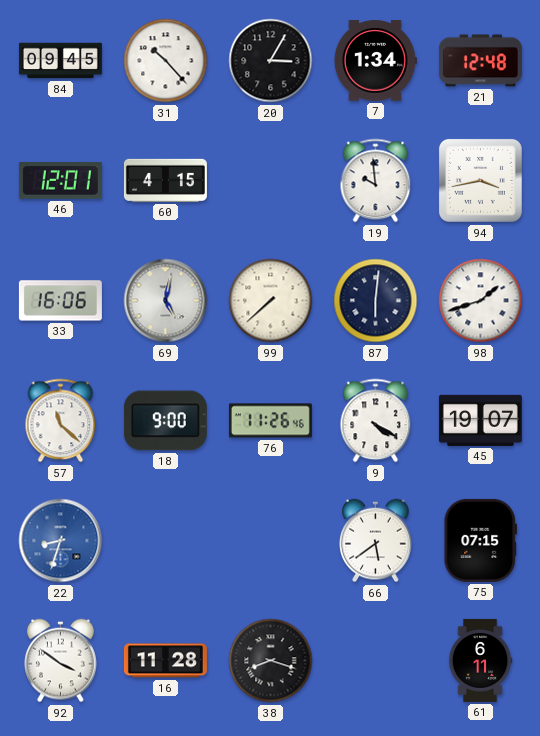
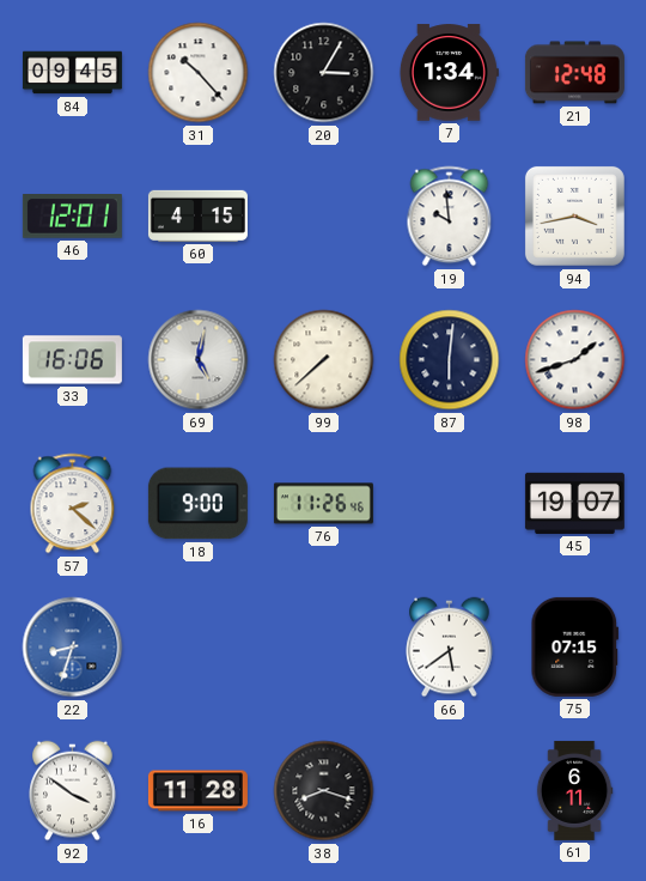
57: 11:22 -> 2:22
9: 4:20 -> none
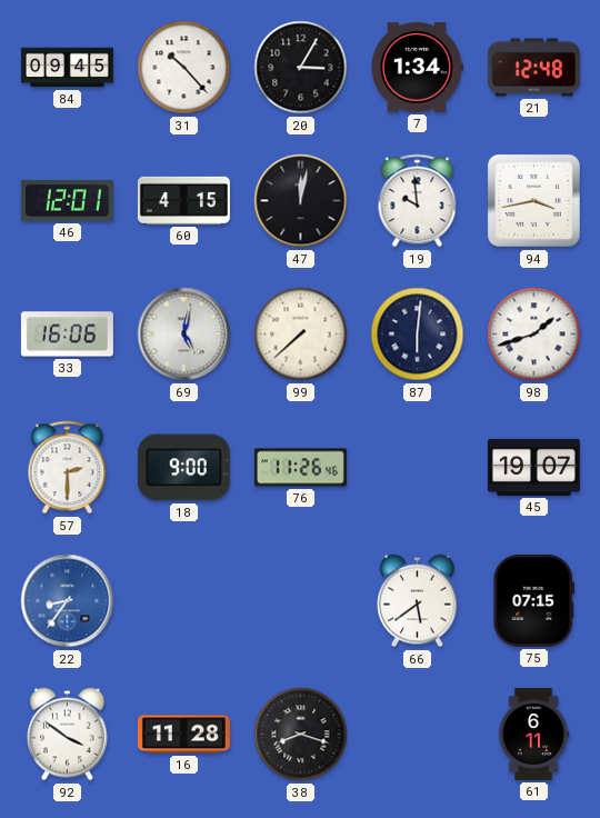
47: none -> 12:02
57: 2:22 -> 2:30
22: 8:33 -> 8:36
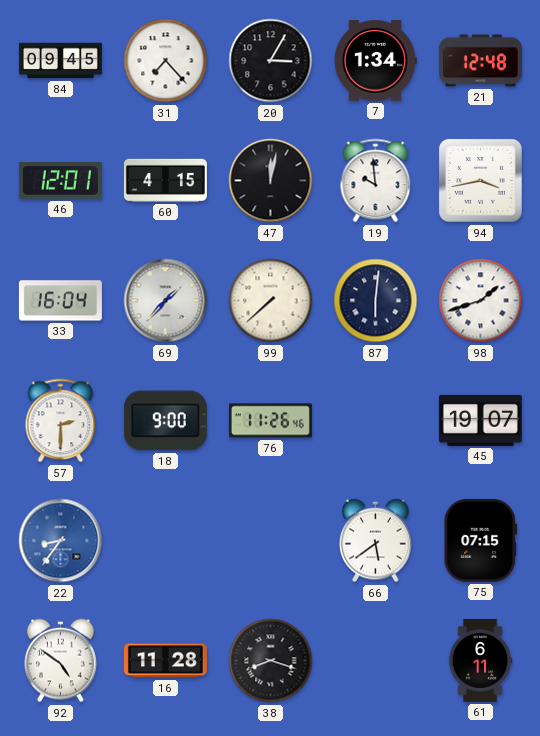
31: 10:23 -> 7:23
33: 16:06 -> 16:04
69: 5:02 -> 1:37
92: 3:51 -> 4:51
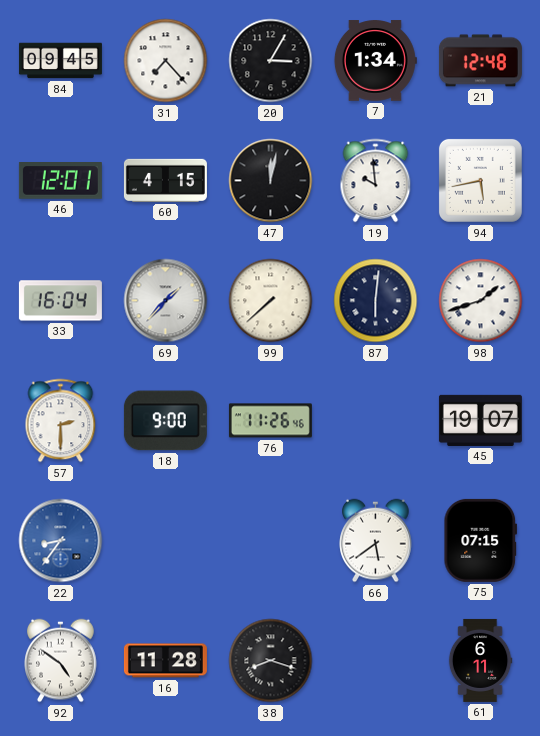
94: 3:43 -> 5:43
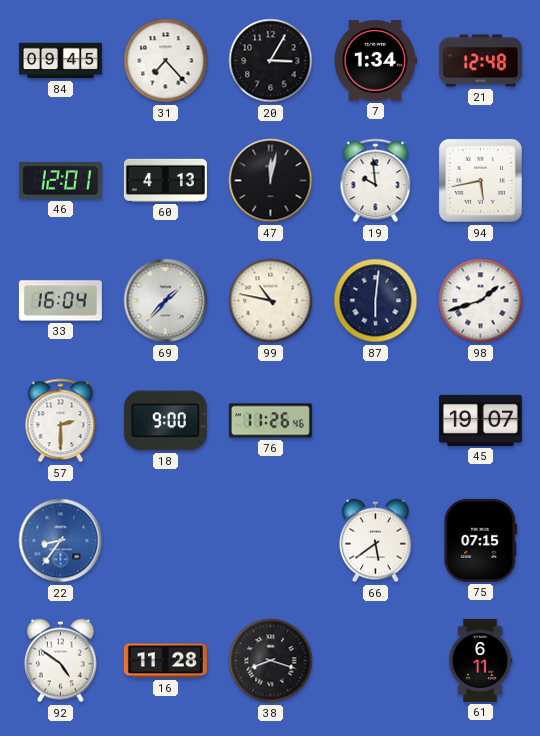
60: 4:15 -> 4:13
99: 7:38 -> 10:47
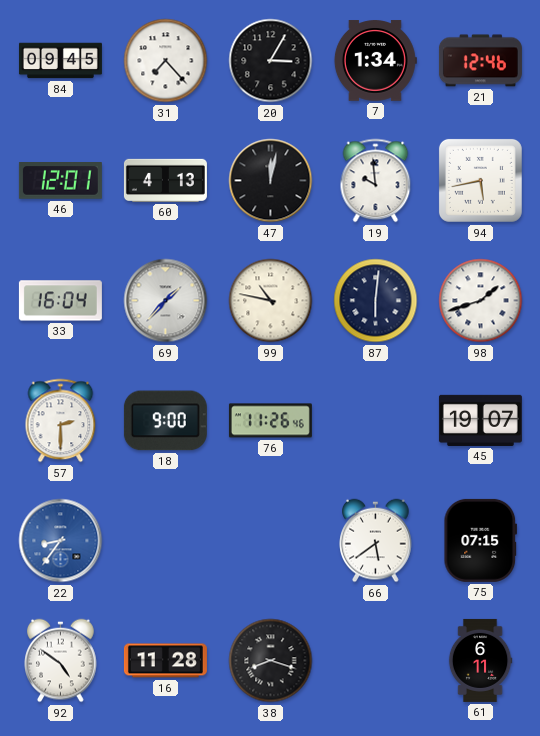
21: 12:48 -> 12:46
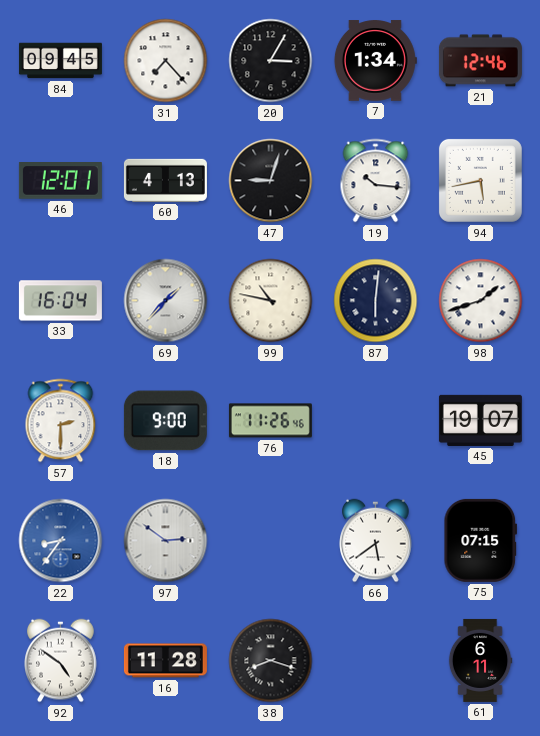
47: 12:02 -> 9:03
19: 9:59 -> 10:16
97: none -> 2:51
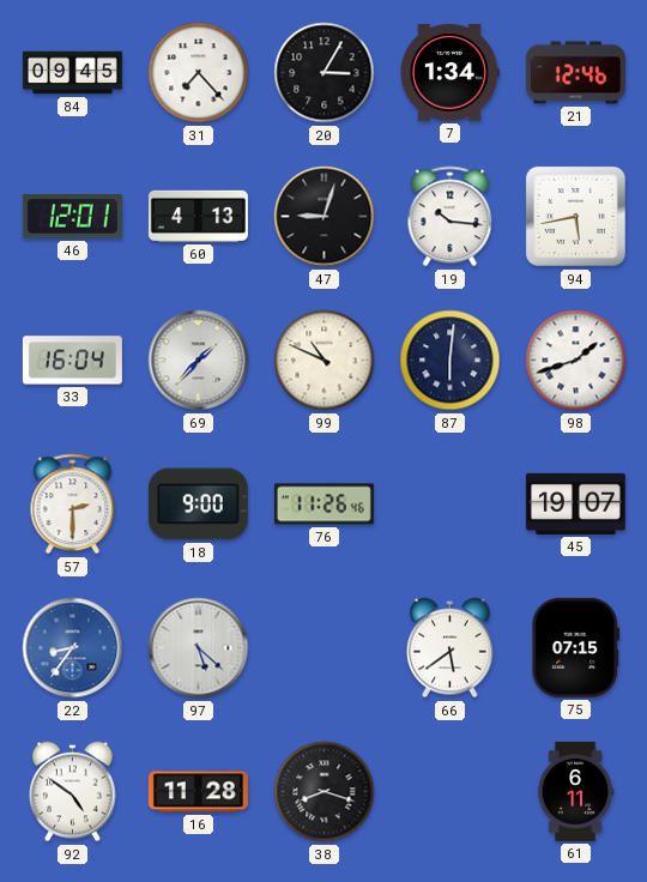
99: 10:47 -> 10:49
97: 2:51 -> 5:22
